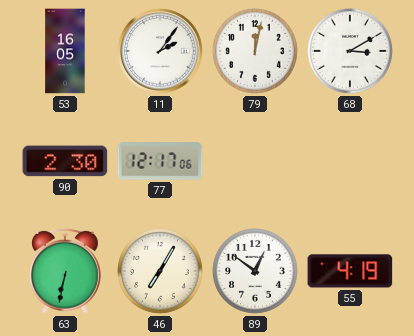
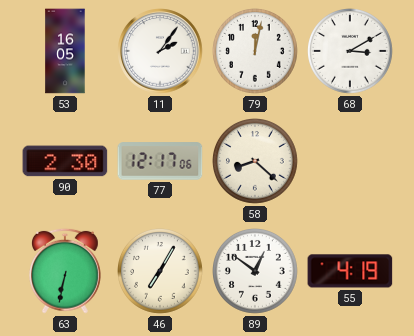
58: none -> 8:22
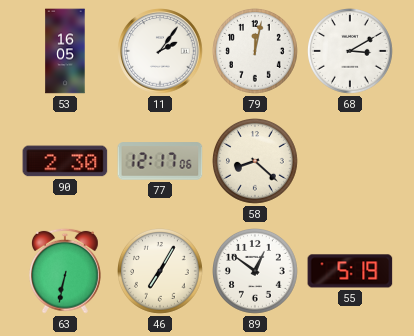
55: 4:19 -> 5:19
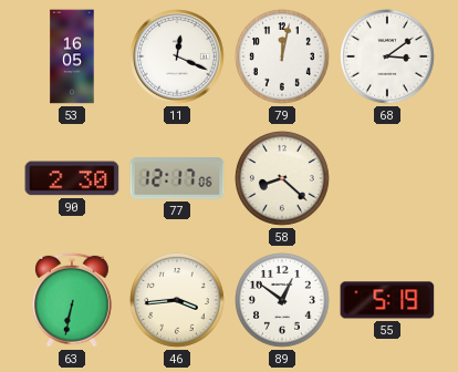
11: 2:06 -> 12:19
68: 3:10 -> 3:09
46: 7:05 -> 3:44
